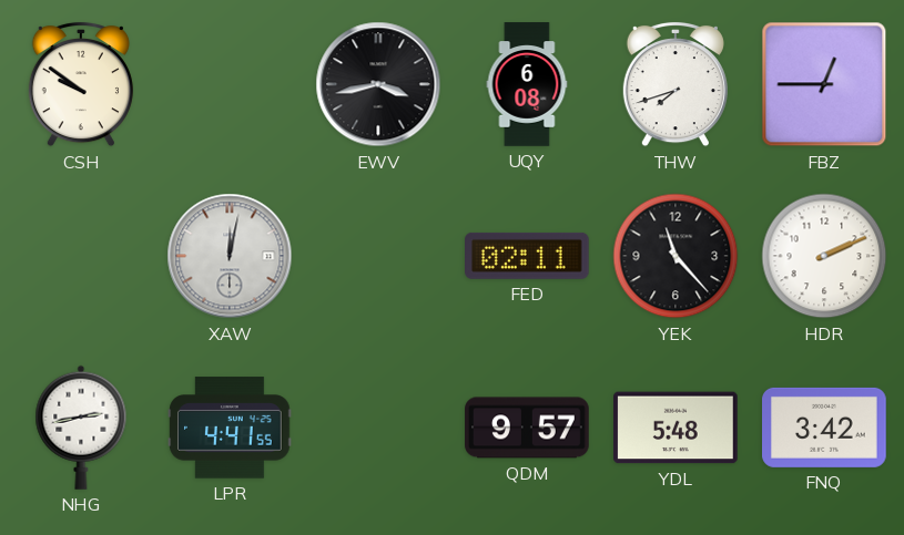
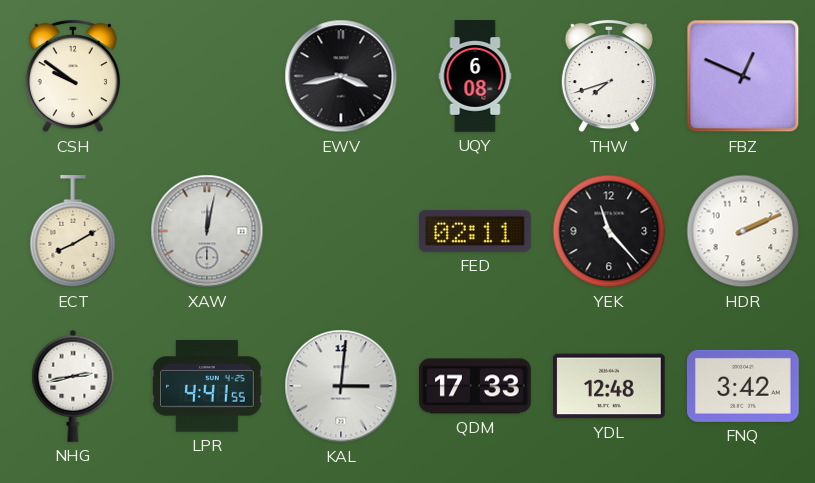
FBZ: 12:45 -> 12:49
ECT: none -> 8:10
KAL: none -> 3:01
QDM: 9:57 -> 17:33
YDL: 5:48 -> 12:48
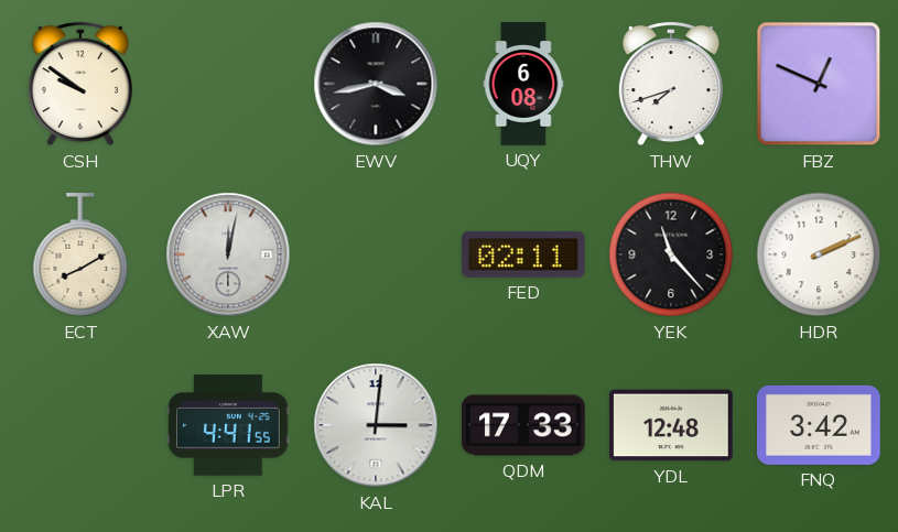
NHG: 2:43 -> none
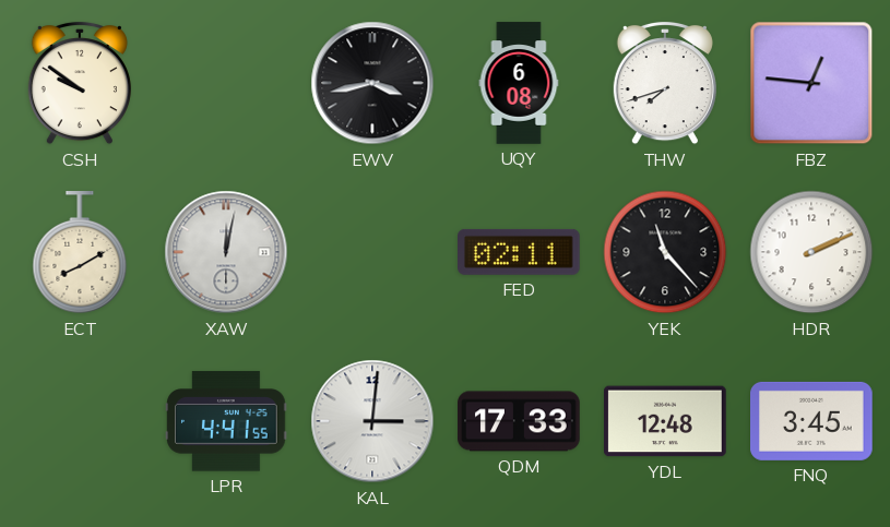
FBZ: 12:49 -> 12:46
FNQ: 3:42 -> 3:45
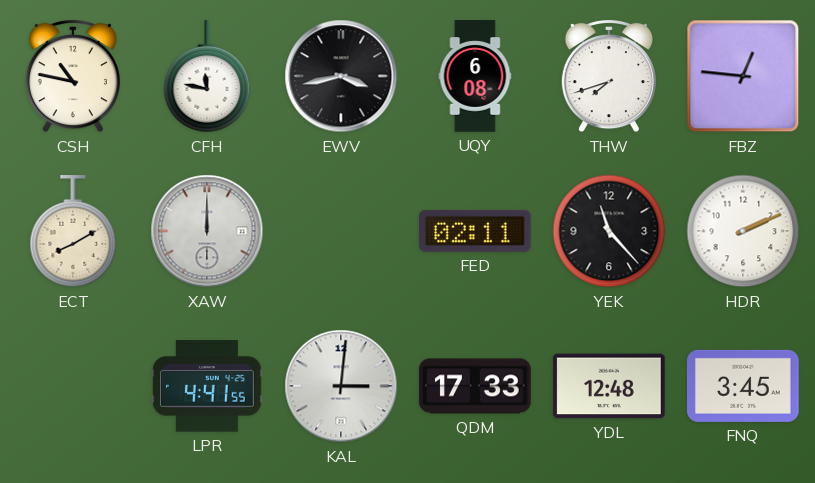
CSH: 9:51 -> 10:47
CFH: none -> 11:47
XAW: 12:02 -> 12:00
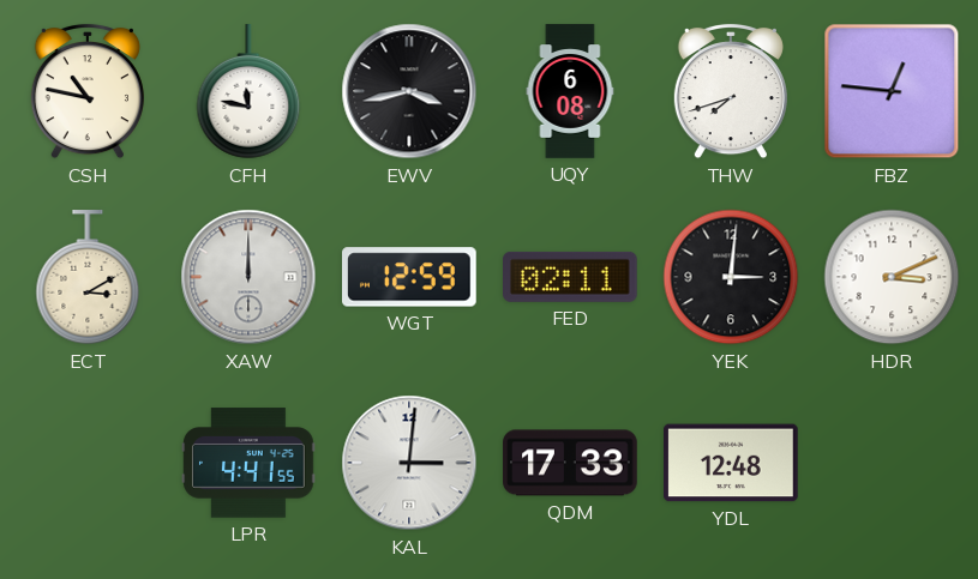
ECT: 8:10 -> 3:10
WGT: none -> 12:59
YEK: 11:23 -> 3:01
HDR: 2:11 -> 3:11
FNQ: 3:45 -> none
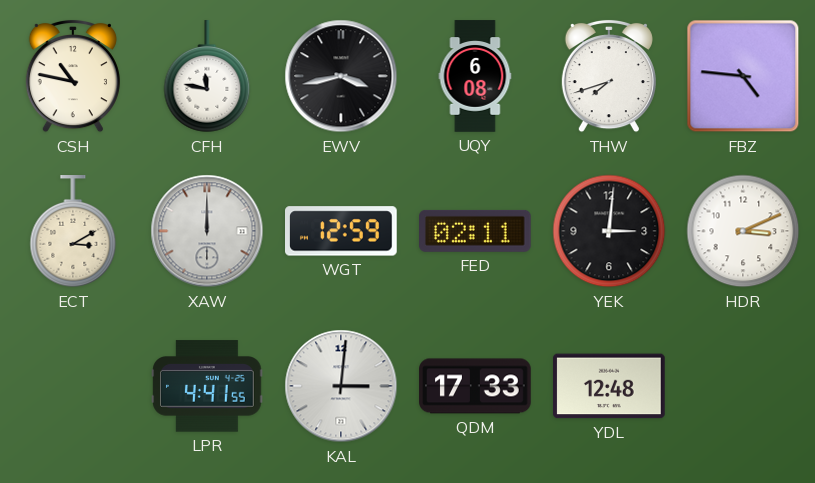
FBZ: 12:46 -> 4:46
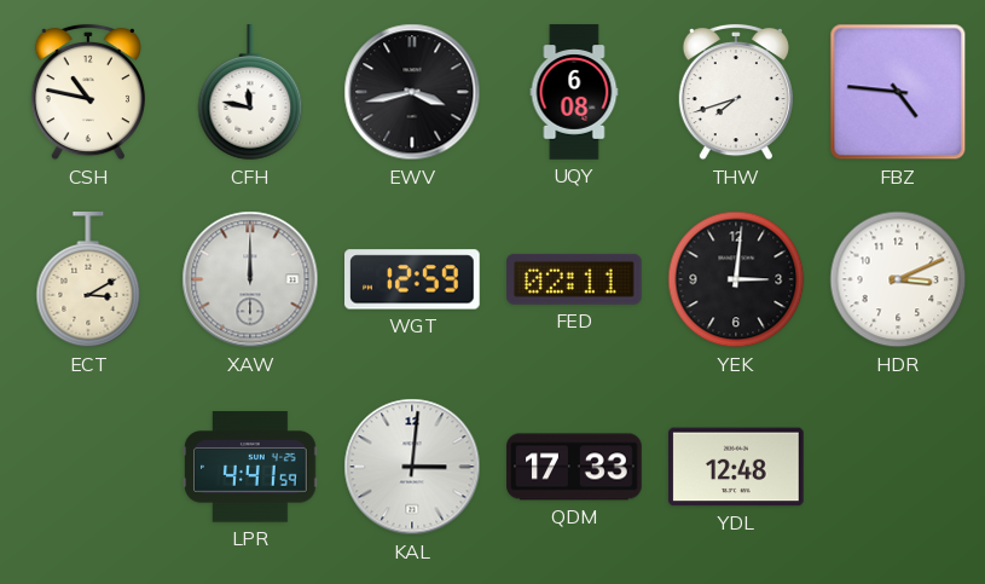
LPR: 4:41:55 -> 4:41:59
